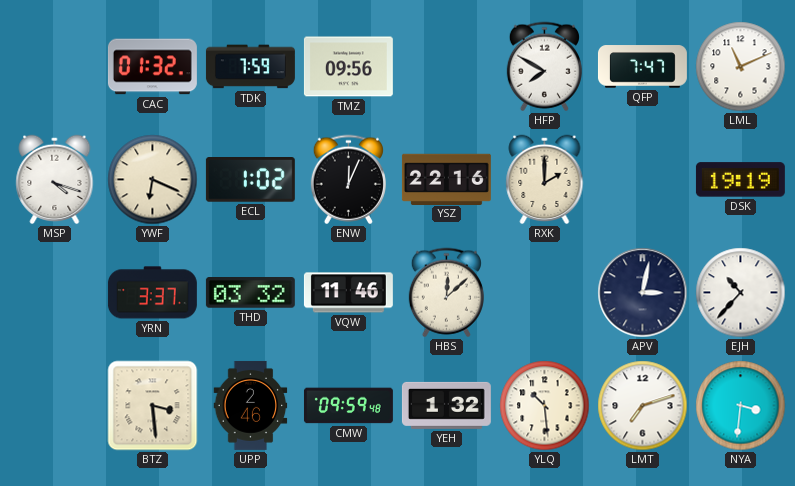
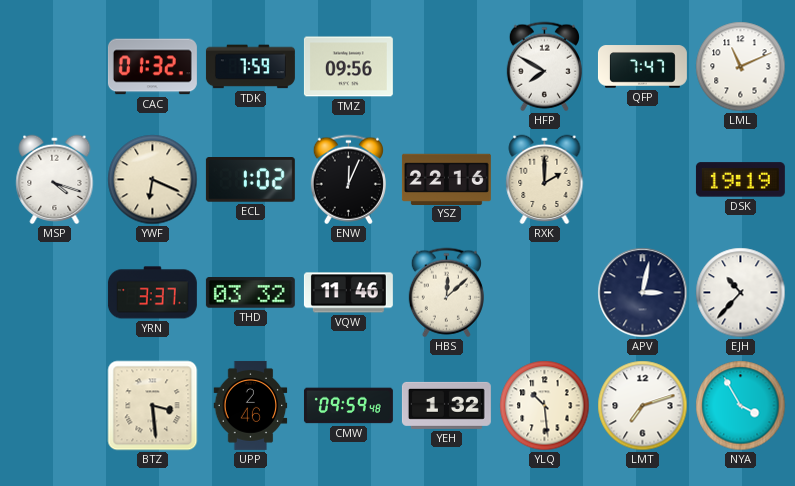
NYA: 3:31 -> 3:55
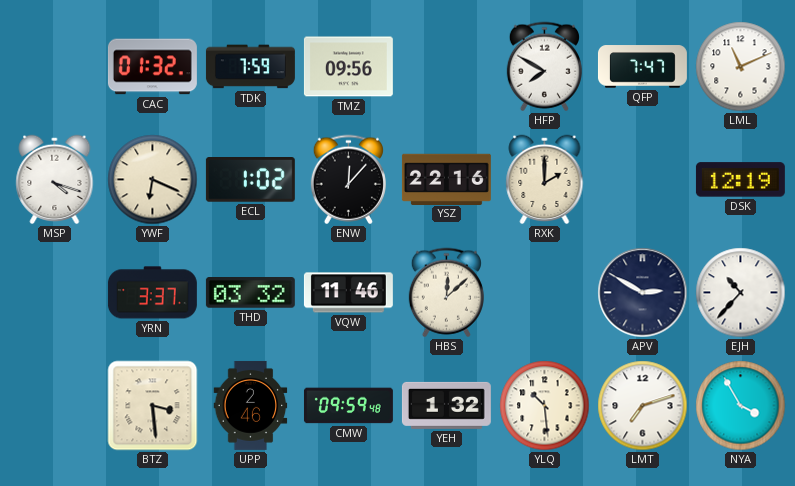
ENW: 12:04 -> 12:07
DSK: 19:19 -> 12:19
APV: 3:02 -> 2:50
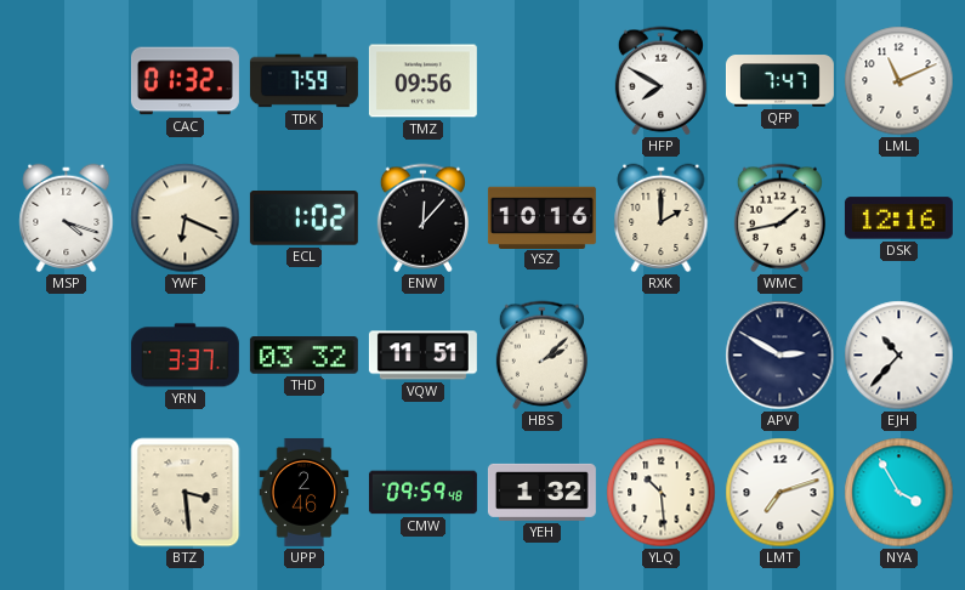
YSZ: 22:16 -> 10:16
WMC: none -> 1:43
DSK: 12:19 -> 12:16
VQW: 11:46 -> 11:51
HBS: 12:08 -> 2:08
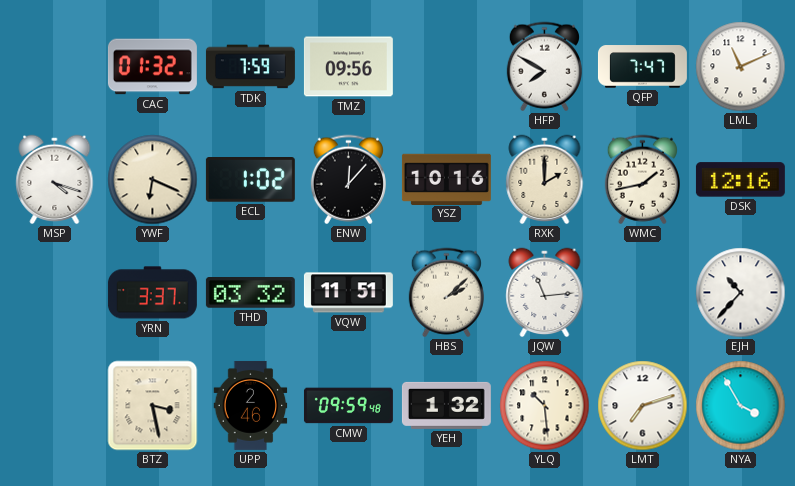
JQW: none -> 11:14
APV: 2:50 -> none
BTZ: 3:29 -> 3:28
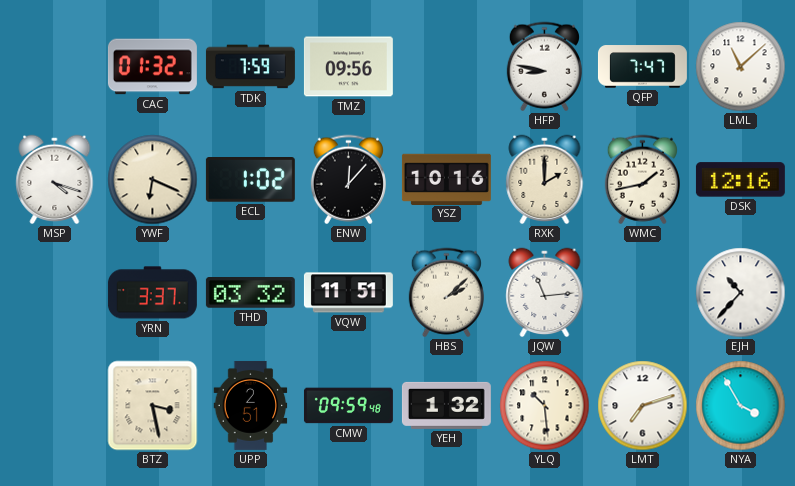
HFP: 7:50 -> 8:47
LML: 11:11 -> 11:08
UPP: 2:46 -> 2:51
